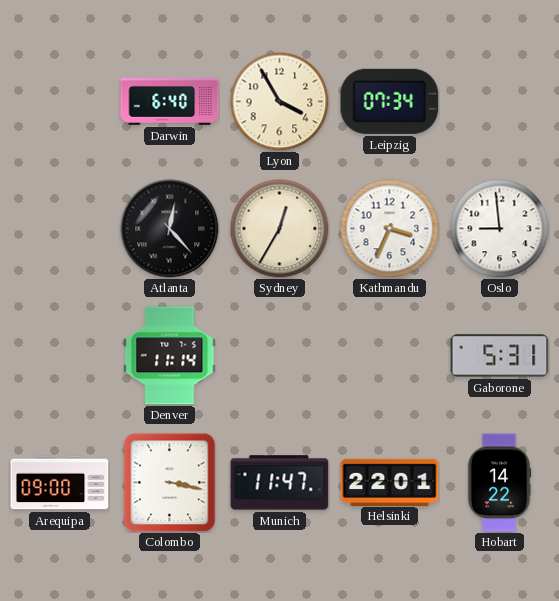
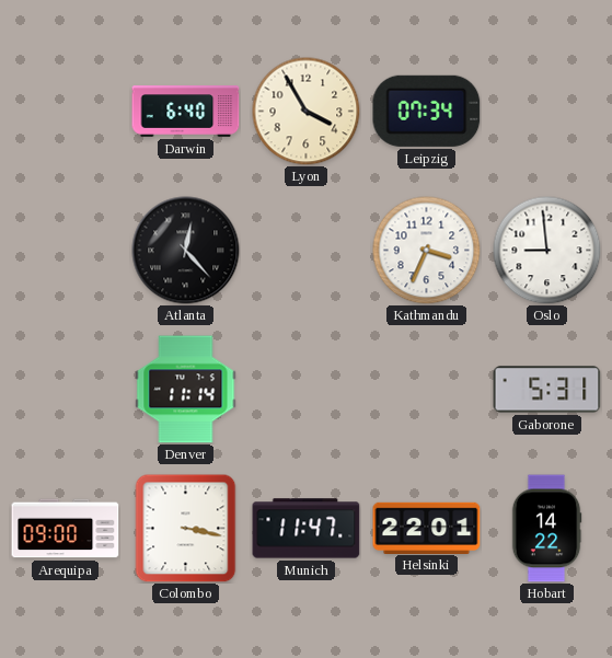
Sydney: 12:35 -> none
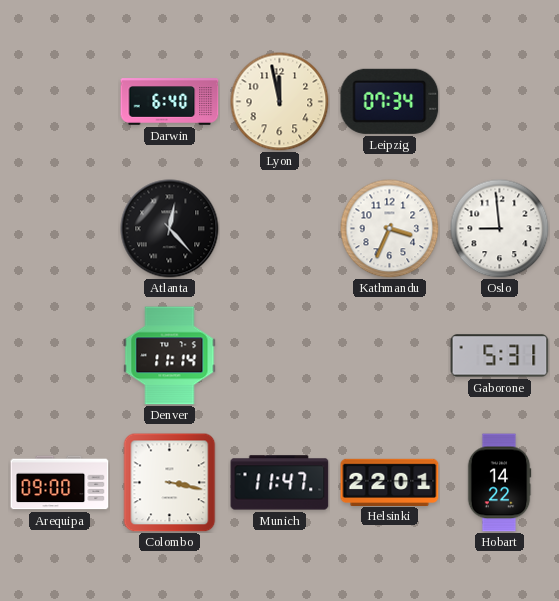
Lyon: 3:55 -> 11:58
